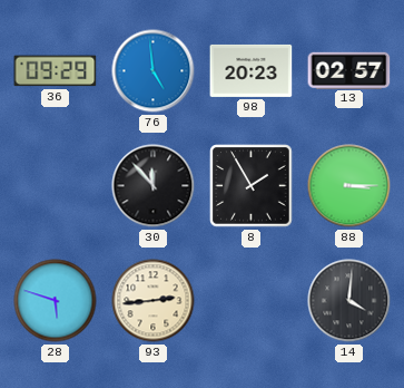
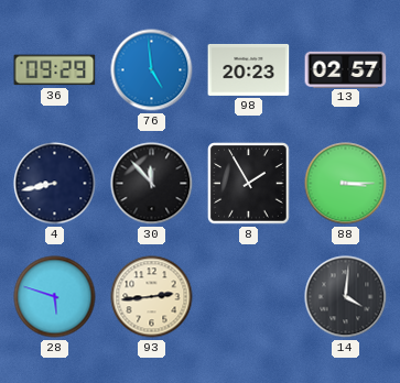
4: none -> 8:43
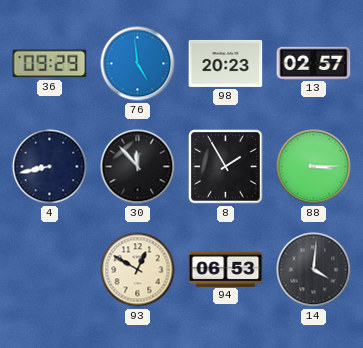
28: 5:48 -> none
93: 2:44 -> 12:50
94: none -> 06:53
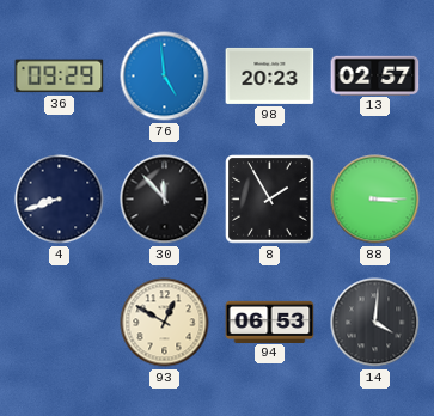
4: 8:43 -> 8:42
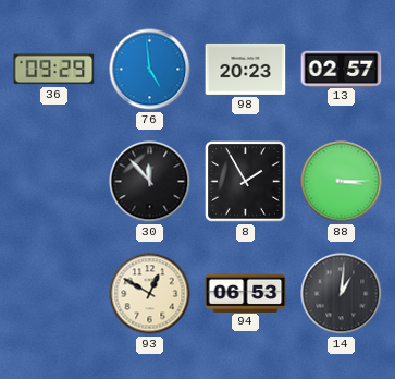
4: 8:42 -> none
14: 4:01 -> 1:01
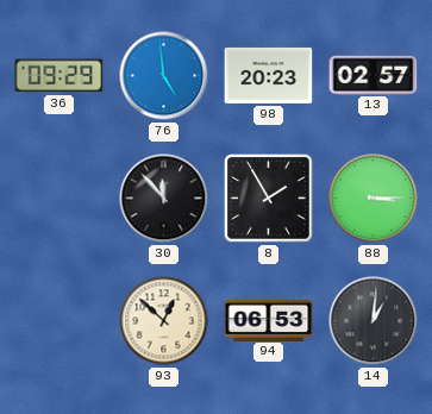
93: 12:50 -> 12:52
